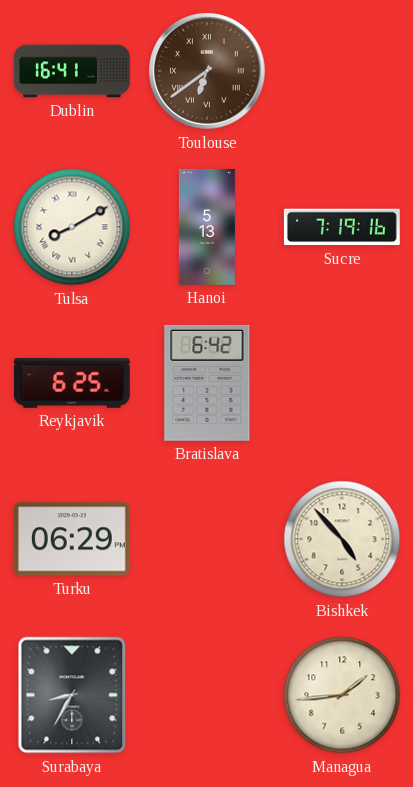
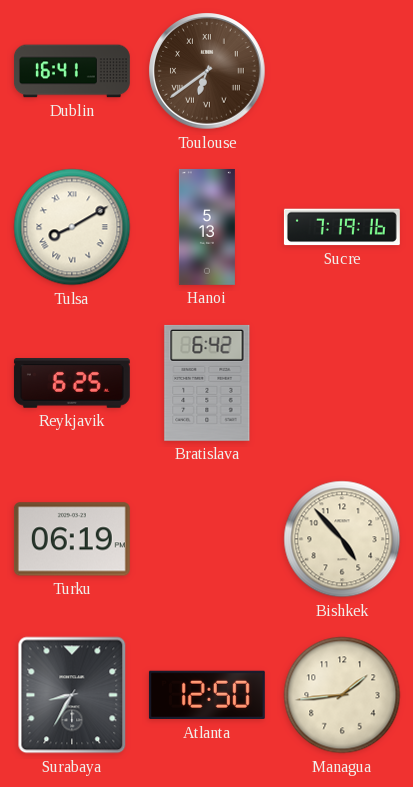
Turku: 06:29 -> 06:19
Atlanta: none -> 12:50
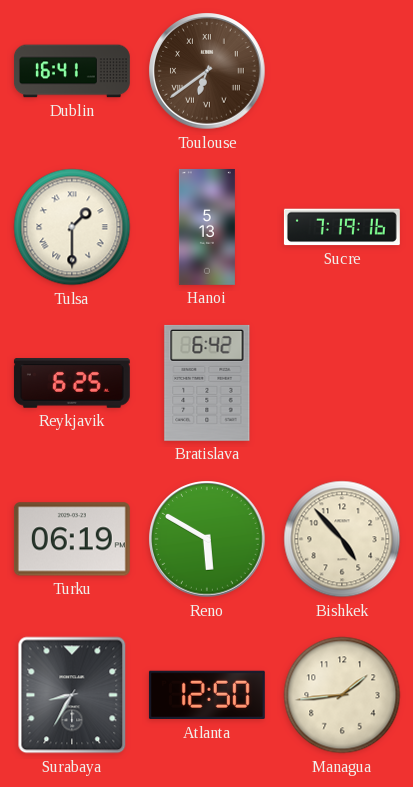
Tulsa: 8:10 -> 1:30
Reno: none -> 5:50
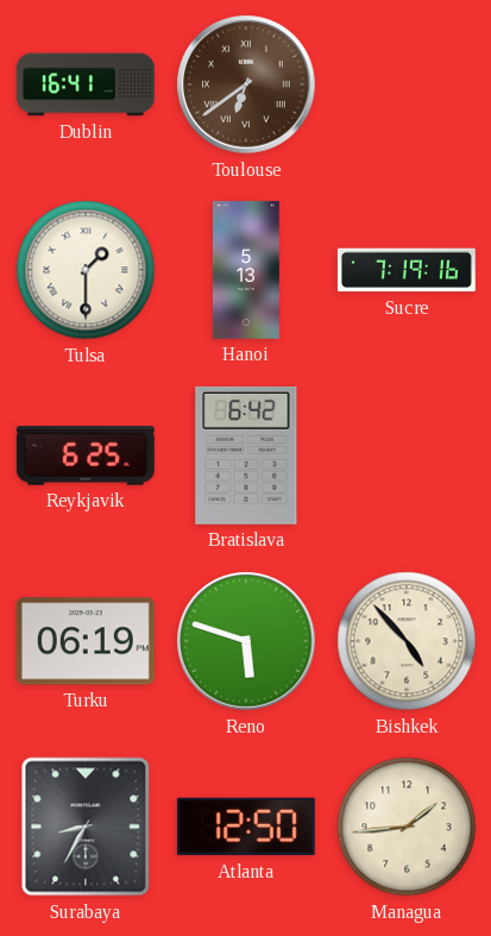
Reno: 5:50 -> 5:48
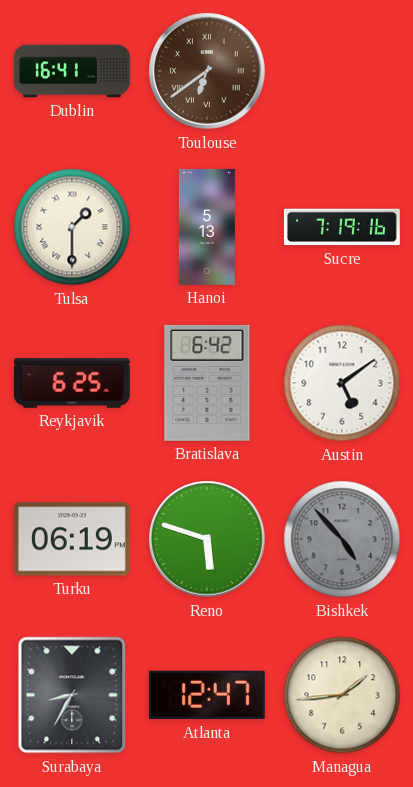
Austin: none -> 5:09
Bishkek dial: cream -> grey
Atlanta: 12:50 -> 12:47
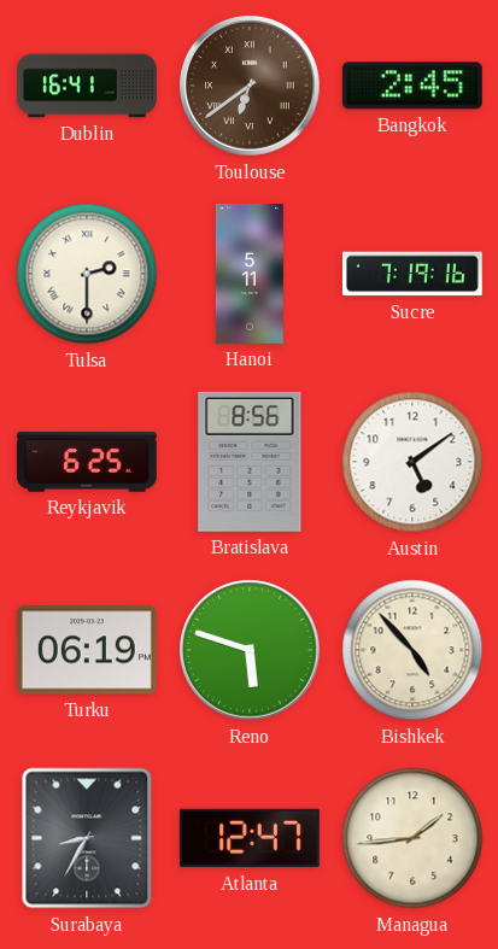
Bangkok: none -> 2:45
Tulsa: 1:30 -> 2:30
Hanoi: 5:13 -> 5:11
Bratislava: 6:42 -> 8:56
Bishkek dial: grey -> cream
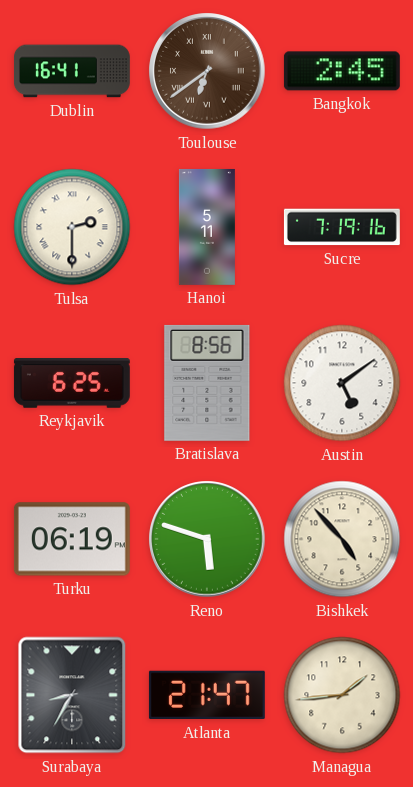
Atlanta: 12:47 -> 21:47
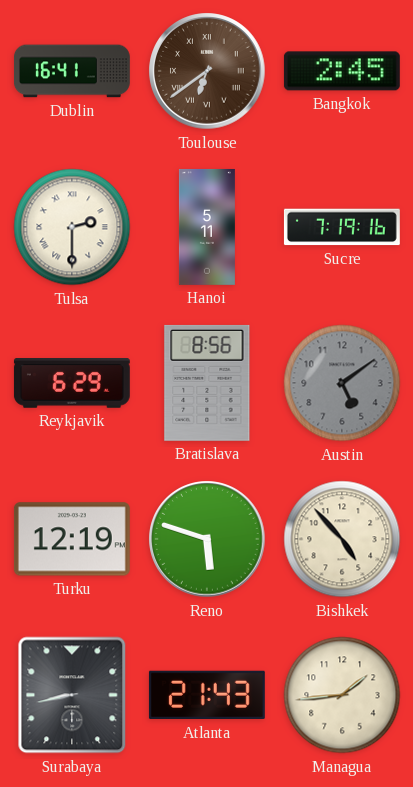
Reykjavik: 6:25 -> 6:29
Austin dial: white -> grey
Turku: 06:19 -> 12:19
Surabaya: 8:35 -> 8:43
Atlanta: 21:47 -> 21:43
